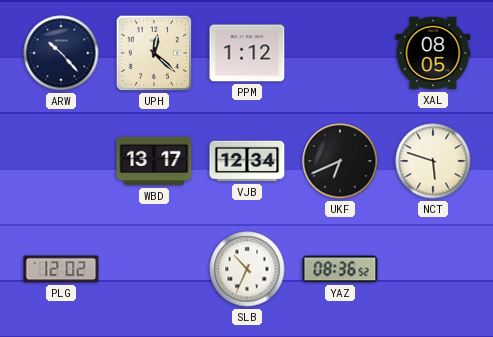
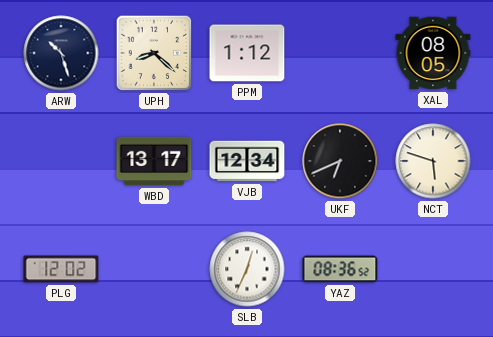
ARW: 10:23 -> 10:27
UPH: 12:22 -> 8:22
SLB: 10:34 -> 12:34
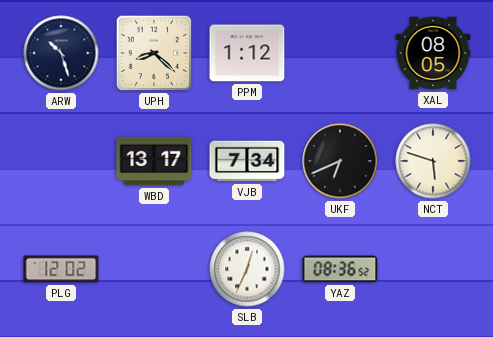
VJB: 12:34 -> 7:34
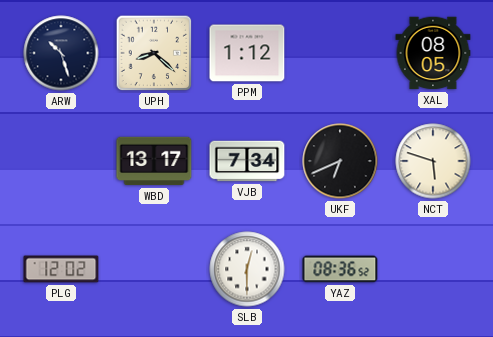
SLB: 12:34 -> 12:30
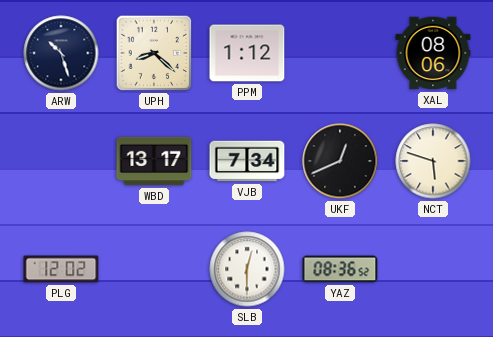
XAL: 08:05 -> 08:06
UKF: 6:41 -> 12:41
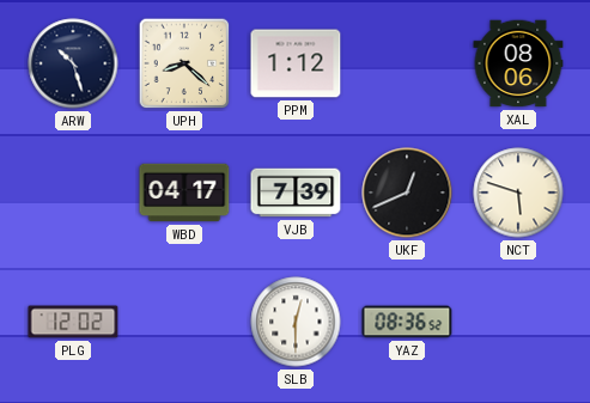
WBD: 13:17 -> 04:17
VJB: 7:34 -> 7:39
